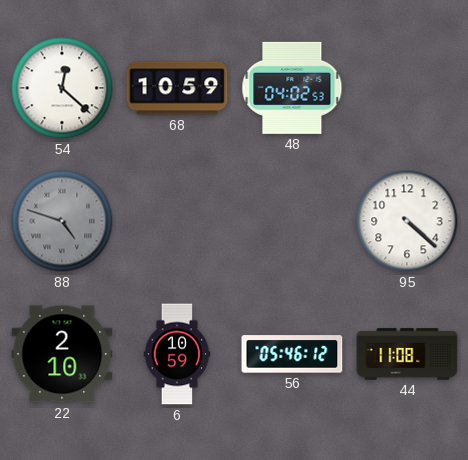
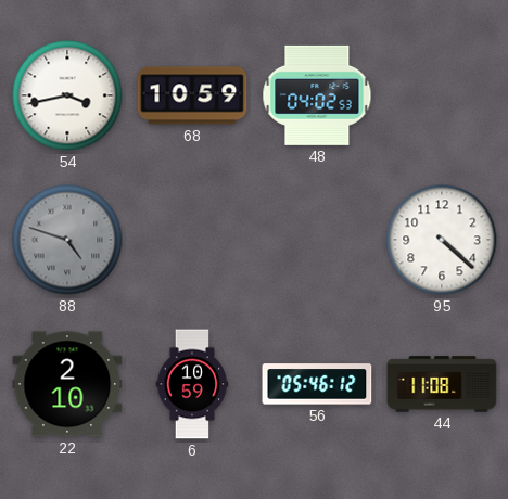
54: 12:22 -> 3:43
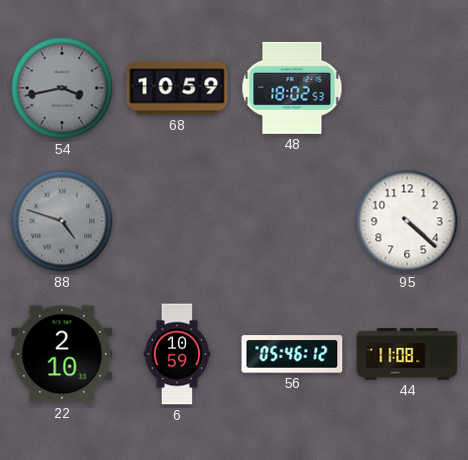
54 dial: white -> grey
48: 04:02 -> 18:02
